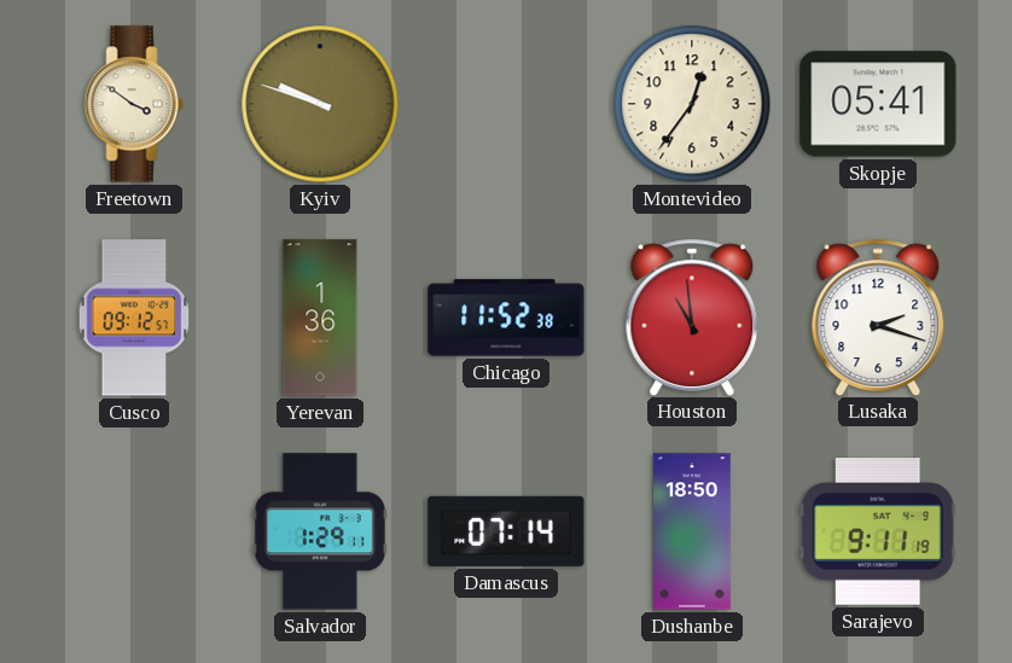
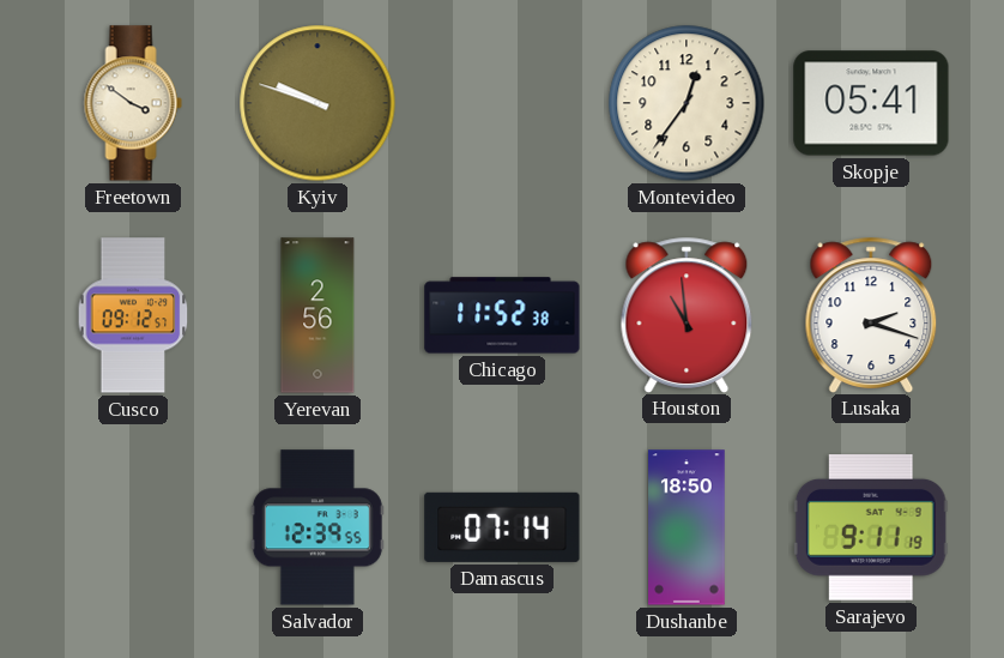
Yerevan: 1:36 -> 2:56
Salvador: 1:29 -> 12:39
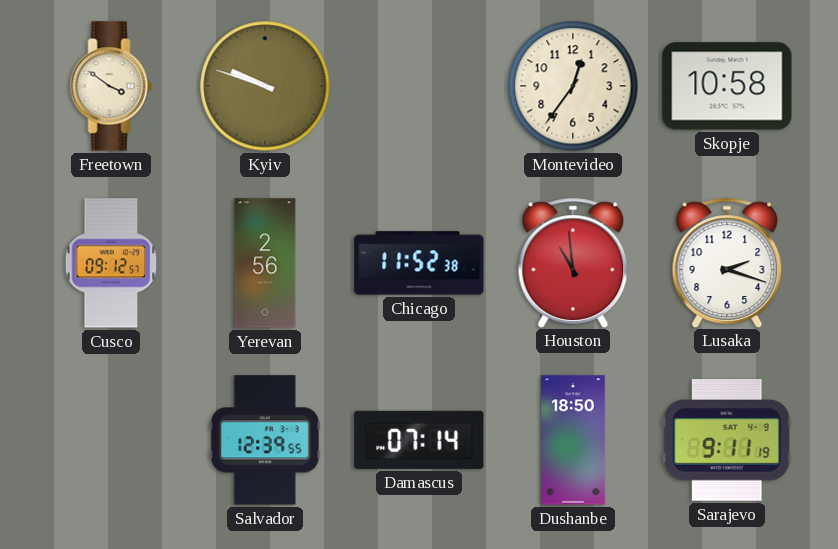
Skopje: 05:41 -> 10:58
